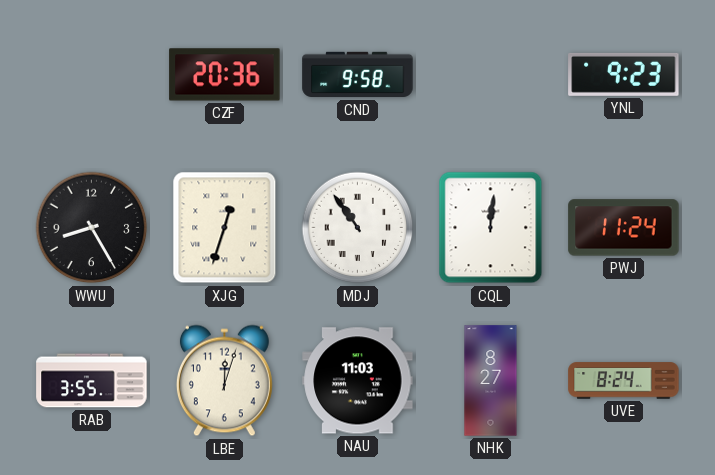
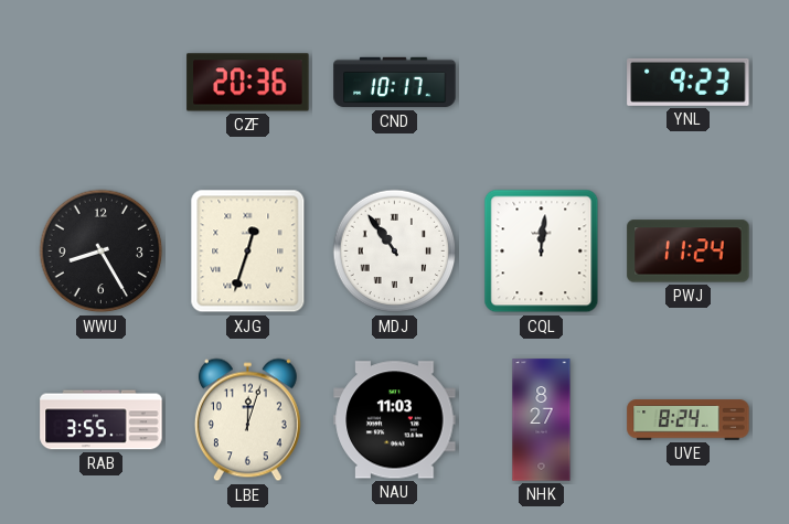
CND: 9:58 -> 10:17
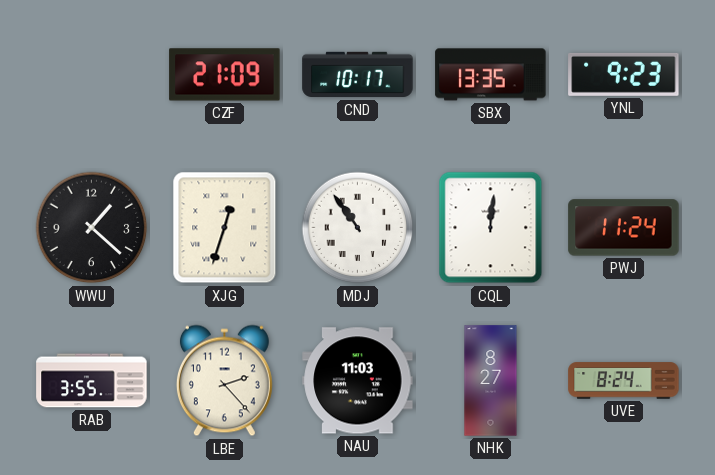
CZF: 20:36 -> 21:09
SBX: none -> 13:35
WWU: 8:25 -> 1:22
LBE: 12:03 -> 2:23
